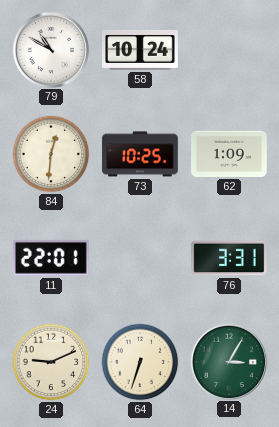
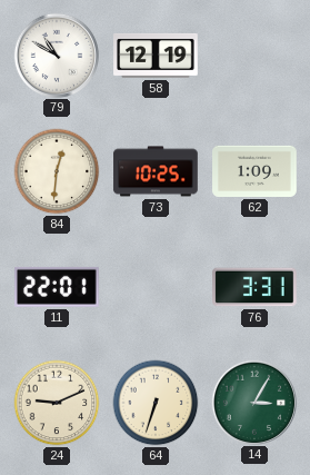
58: 10:24 -> 12:19
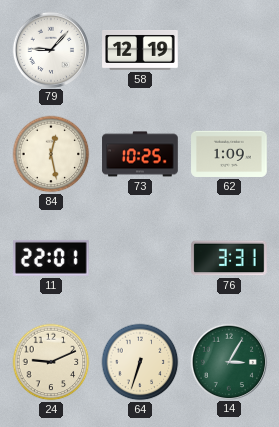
79: 10:50 -> 9:07
84: 12:31 -> 12:28
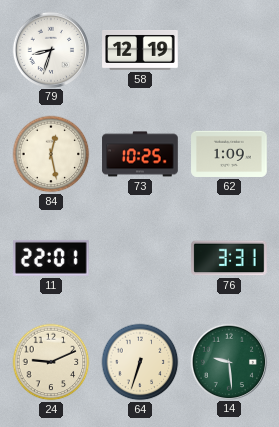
79: 9:07 -> 8:33
14: 3:05 -> 9:29
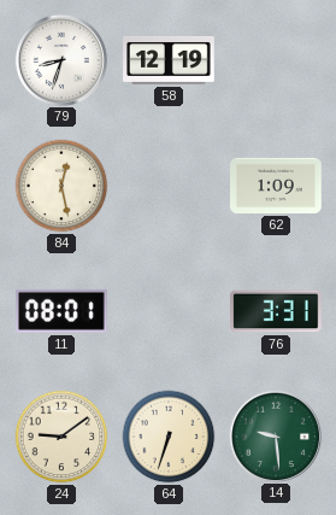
73: 10:25 -> none
11: 22:01 -> 08:01
24: 9:11 -> 9:09
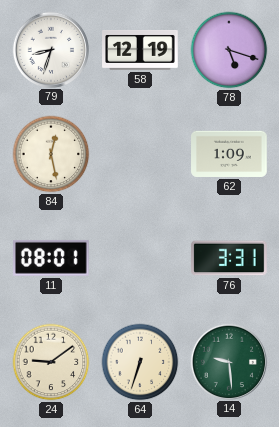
78: none -> 5:18
